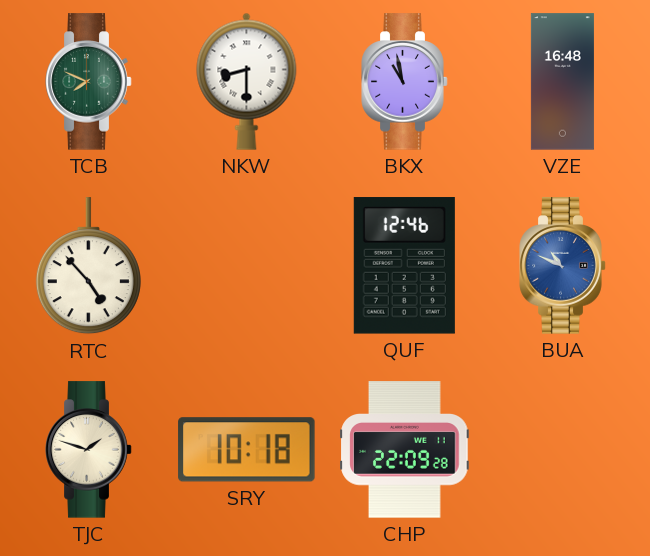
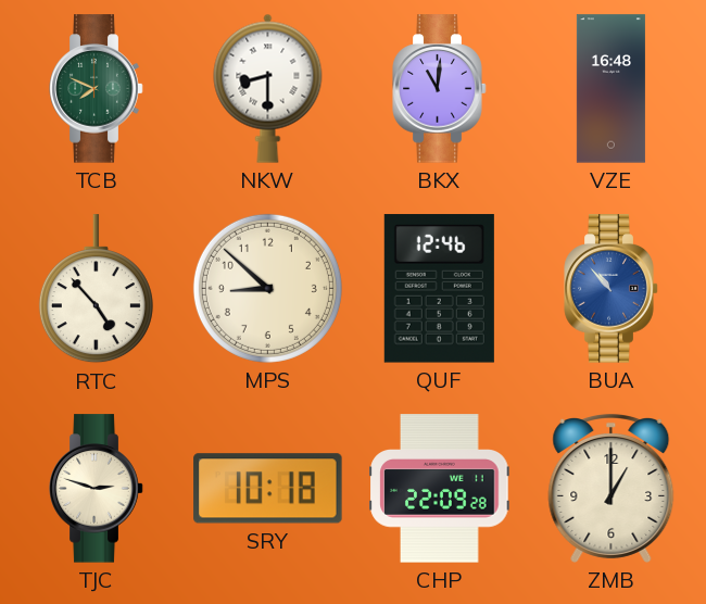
BKX: 10:58 -> 11:01
MPS: none -> 8:52
BUA: 10:49 -> 10:53
TJC: 1:48 -> 2:48
ZMB: none -> 1:00
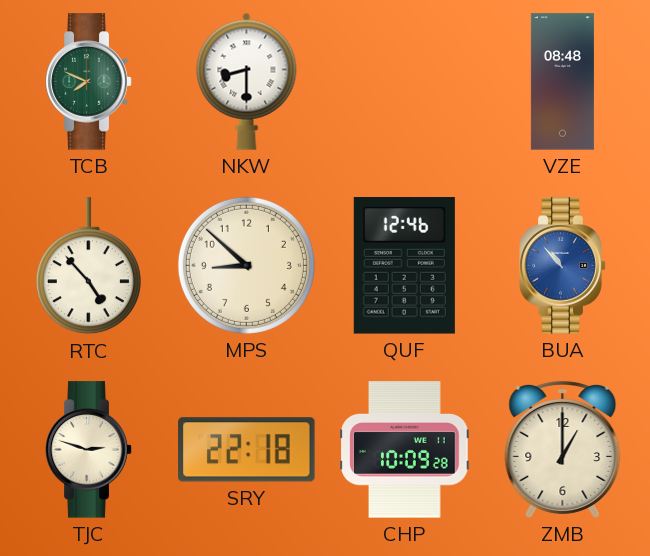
BKX: 11:01 -> none
VZE: 16:48 -> 08:48
SRY: 10:18 -> 22:18
CHP: 22:09 -> 10:09
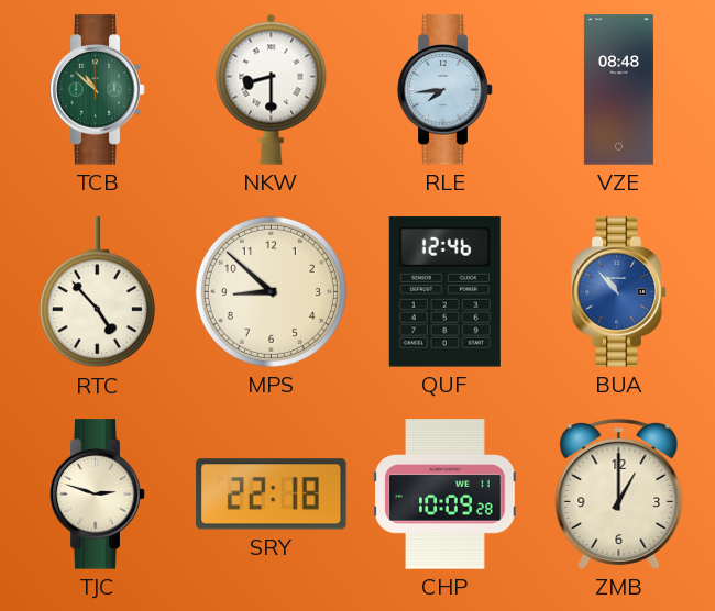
TCB: 7:49 -> 10:52
RLE: none -> 7:44
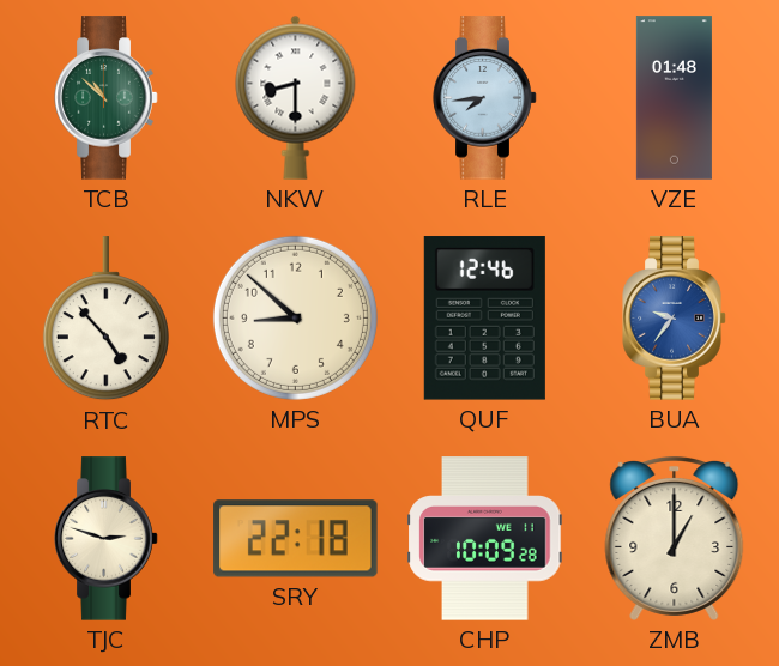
VZE: 08:48 -> 01:48
BUA: 10:53 -> 9:36
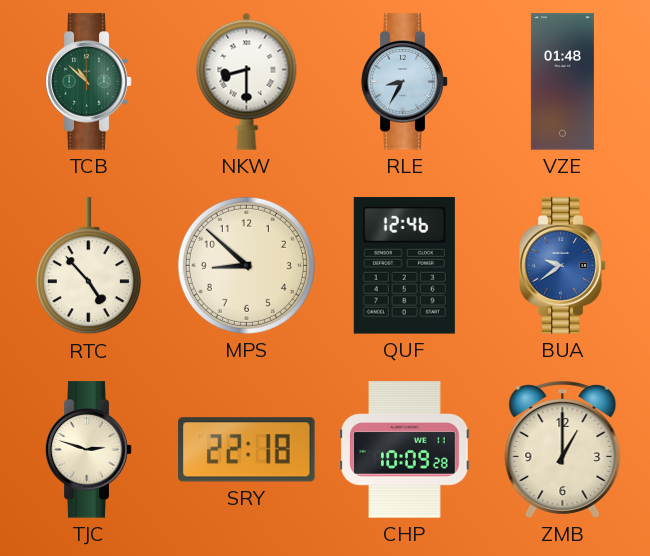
RLE: 7:44 -> 8:35
BUA: 9:36 -> 9:39
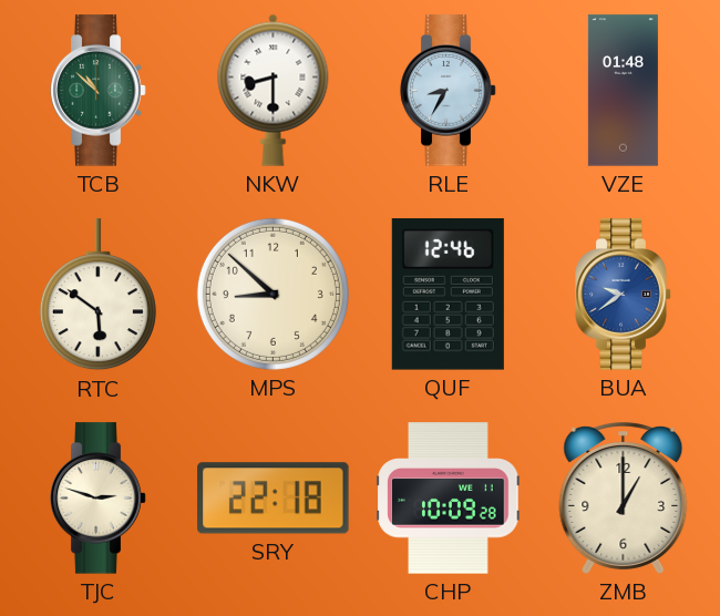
RTC: 4:53 -> 5:51
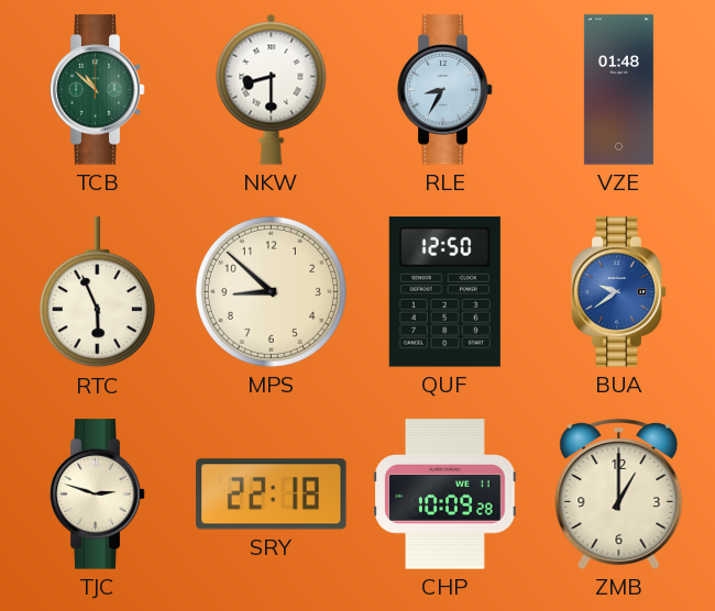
RTC: 5:51 -> 5:56
QUF: 12:46 -> 12:50
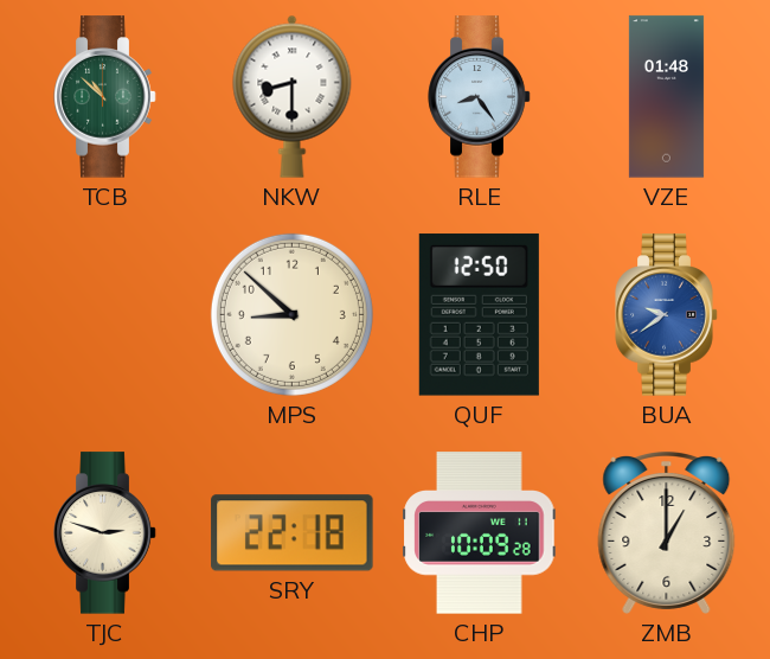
RLE: 8:35 -> 8:24
RTC: 5:56 -> none
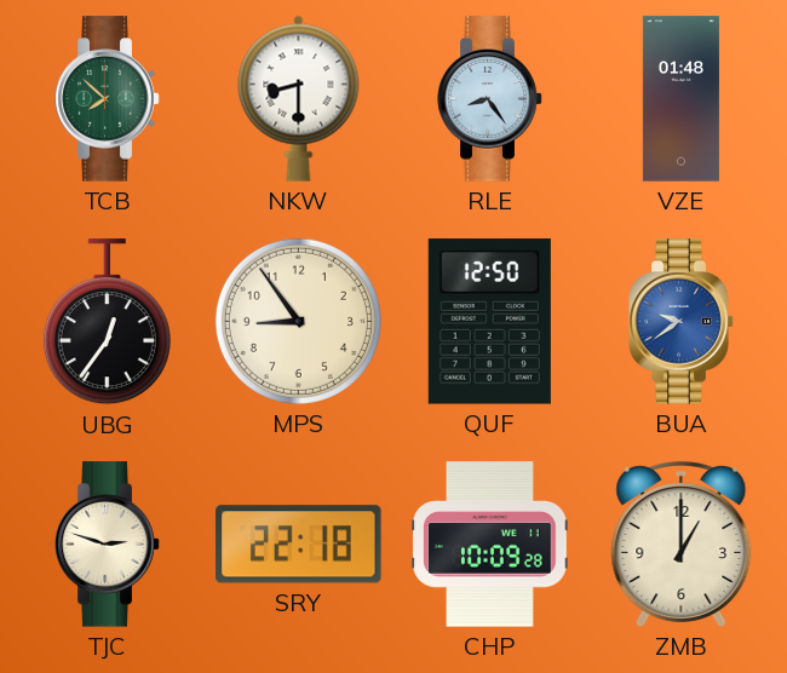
TCB: 10:52 -> 7:52
UBG: none -> 12:36
MPS: 8:52 -> 8:54
